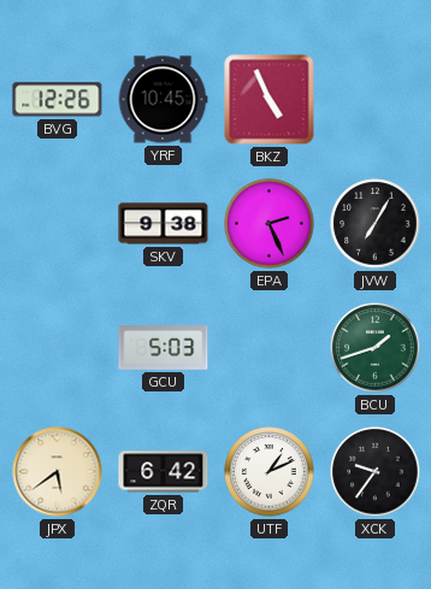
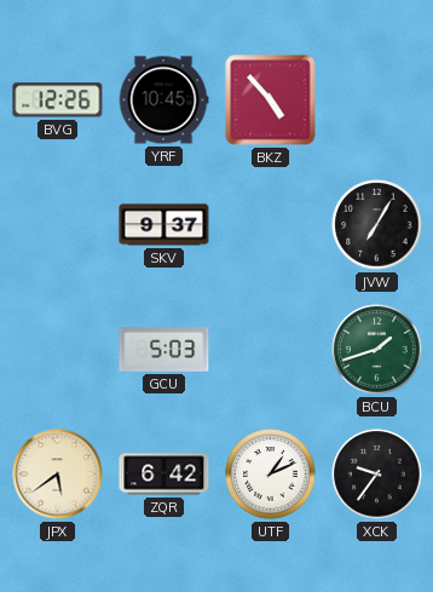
BKZ: 4:56 -> 4:53
SKV: 9:38 -> 9:37
EPA: 2:26 -> none
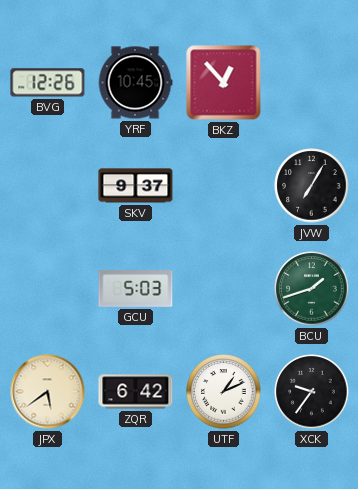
BKZ: 4:53 -> 12:53
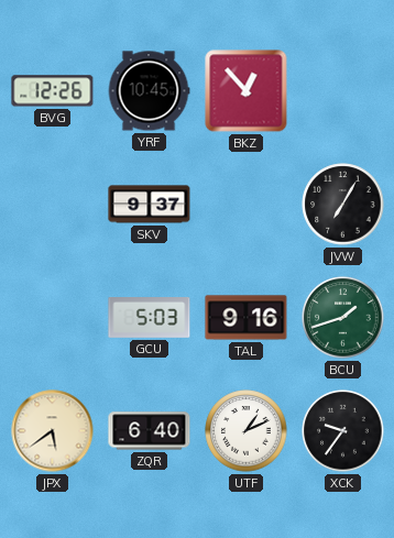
TAL: none -> 9:16
ZQR: 6:42 -> 6:40
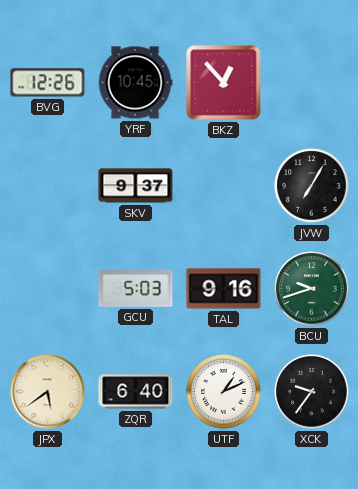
BCU: 1:42 -> 9:42
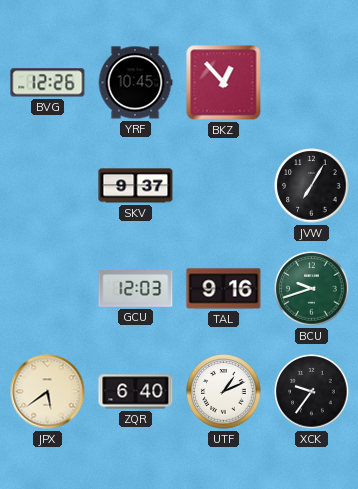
GCU: 5:03 -> 12:03
